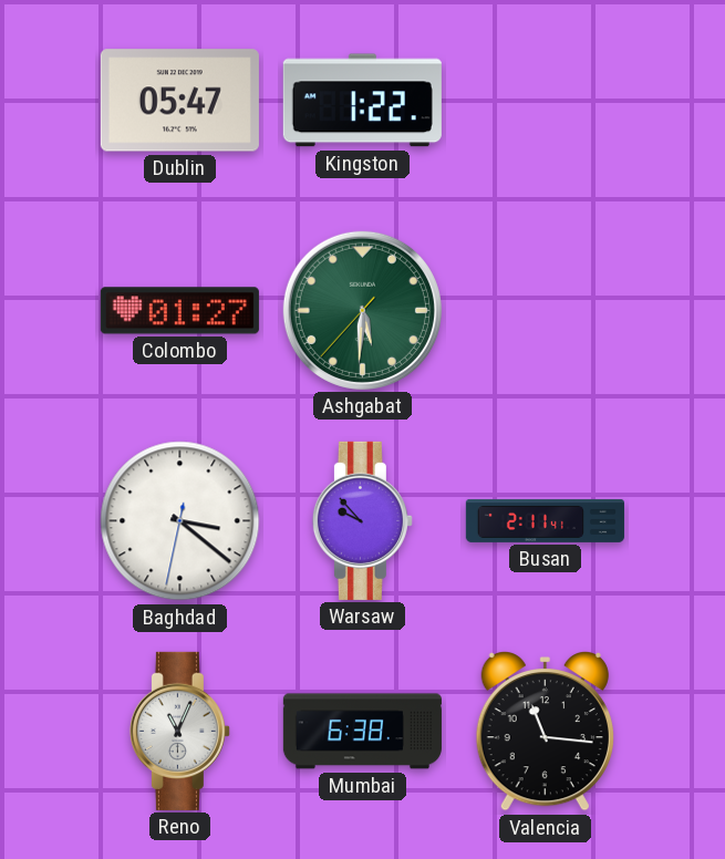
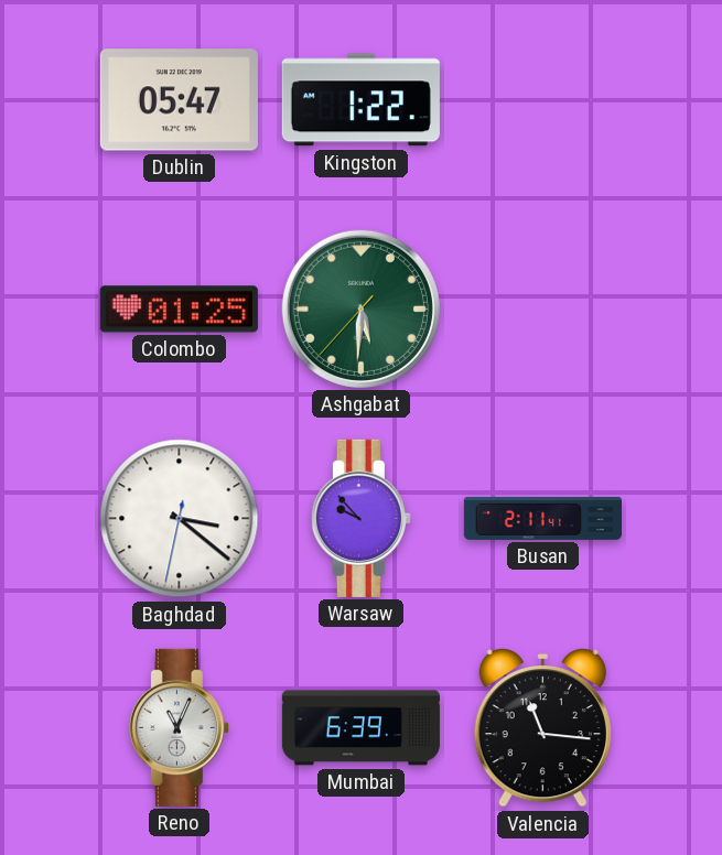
Colombo: 01:27 -> 01:25
Mumbai: 6:38 -> 6:39
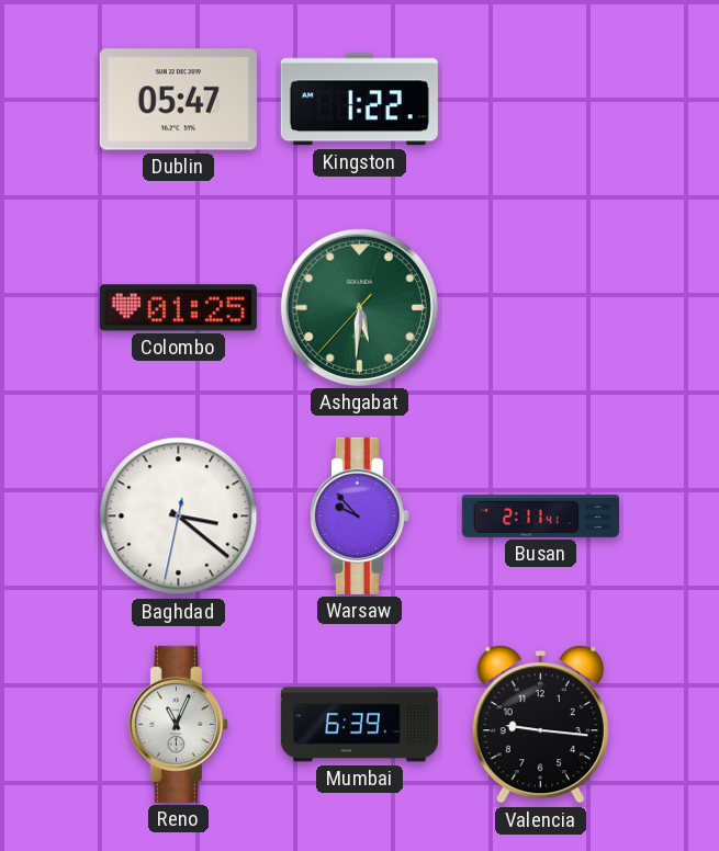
Valencia: 11:16 -> 9:16
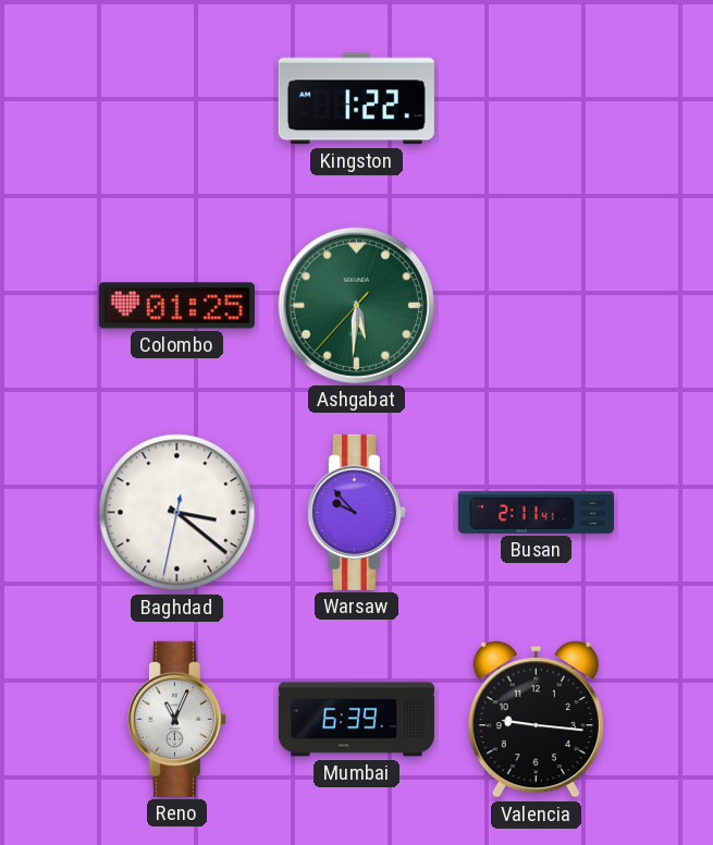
Dublin: 05:47 -> none
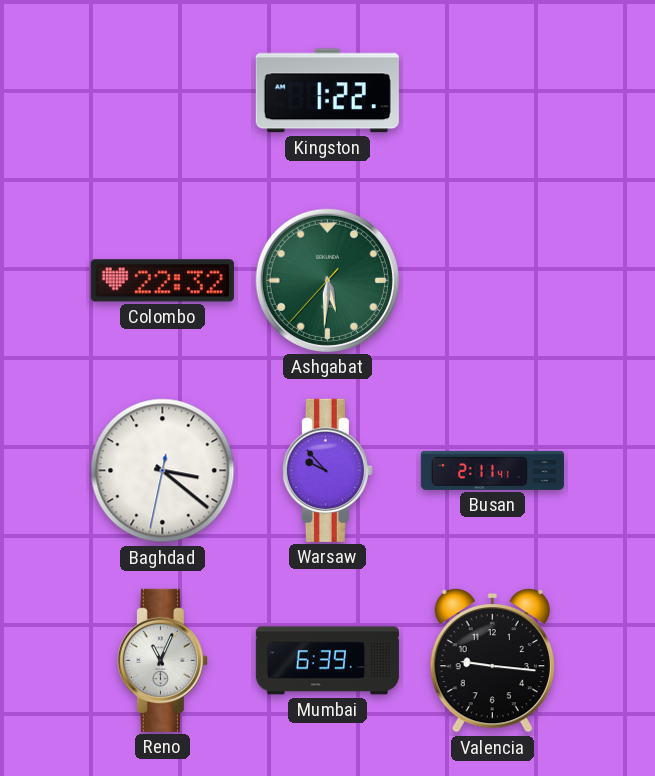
Colombo: 01:25 -> 22:32
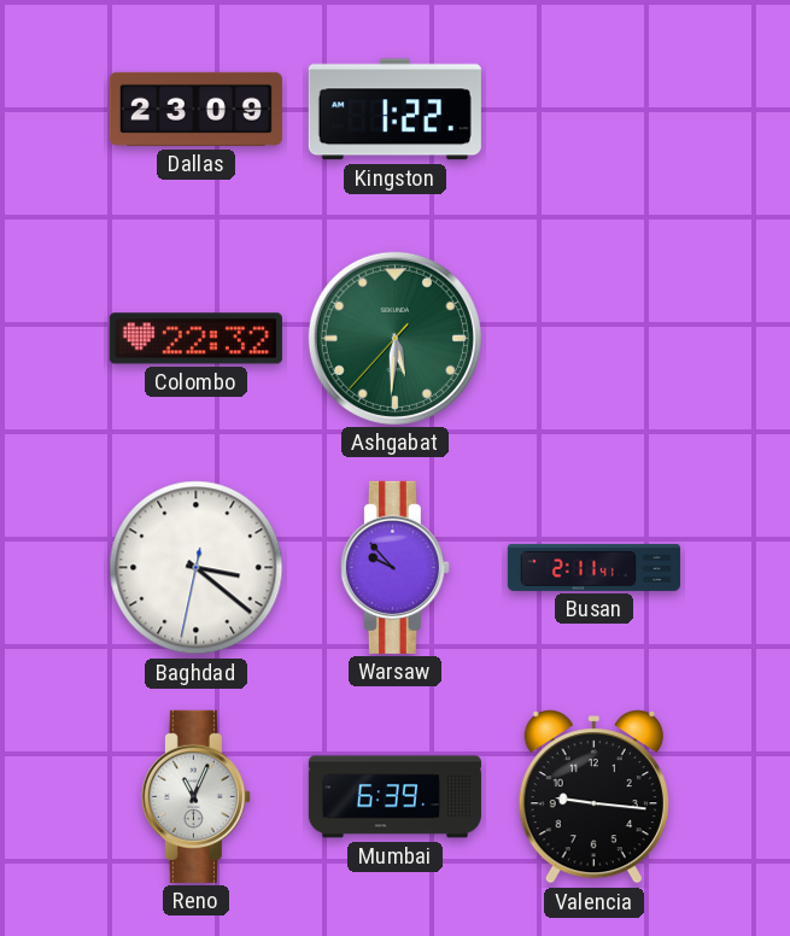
Dallas: none -> 23:09
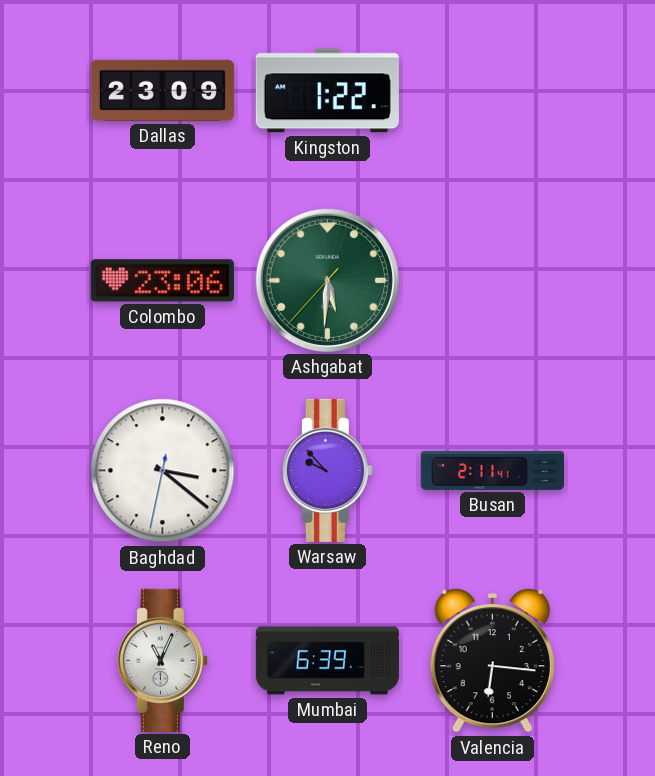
Colombo: 22:32 -> 23:06
Valencia: 9:16 -> 6:16
